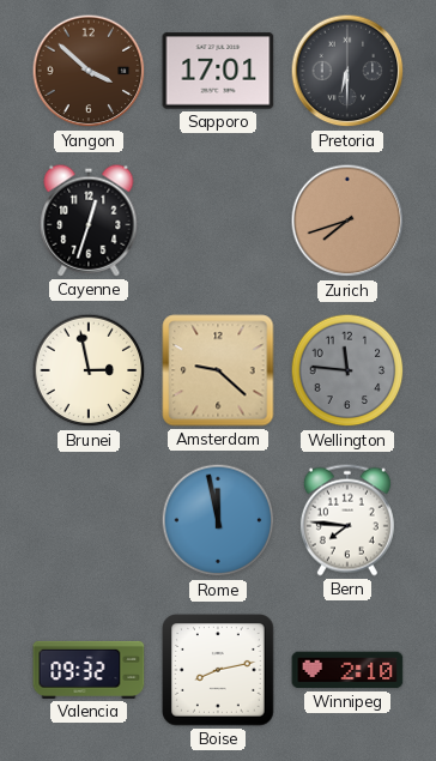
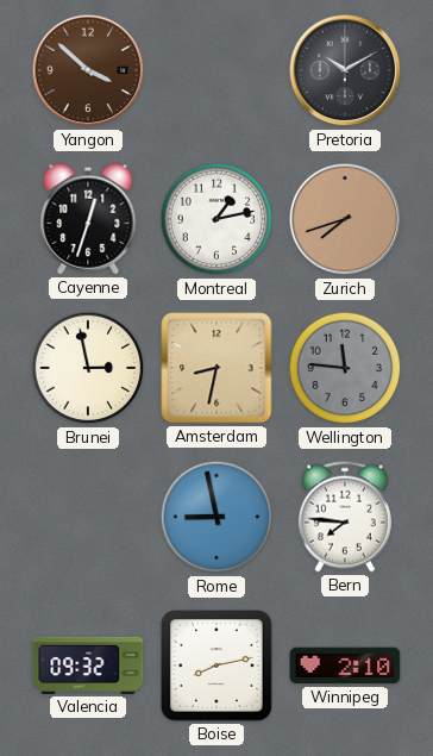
Sapporo: 17:01 -> none
Pretoria: 6:30 -> 10:10
Montreal: none -> 1:13
Amsterdam: 9:22 -> 8:32
Rome: 11:58 -> 8:58
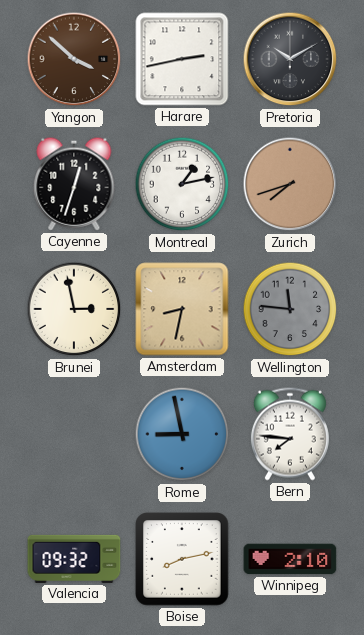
Harare: none -> 2:43
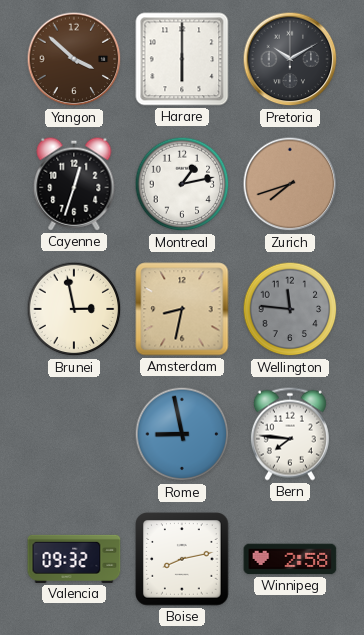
Harare: 2:43 -> 6:00
Winnipeg: 2:10 -> 2:58
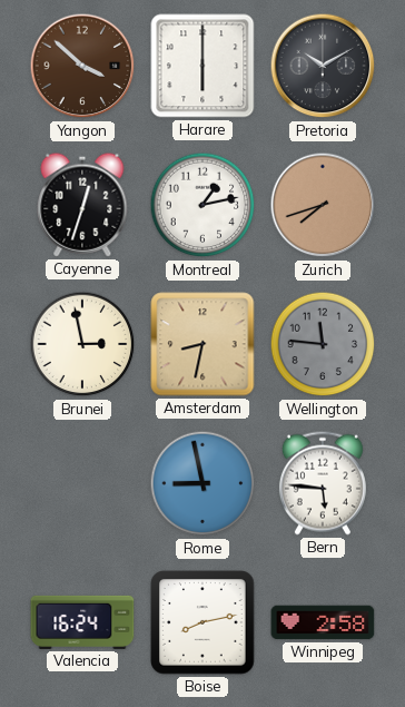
Bern: 7:46 -> 5:46
Valencia: 09:32 -> 16:24
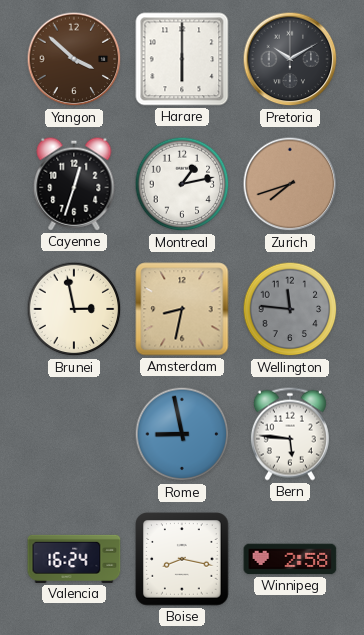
Boise: 8:13 -> 8:17
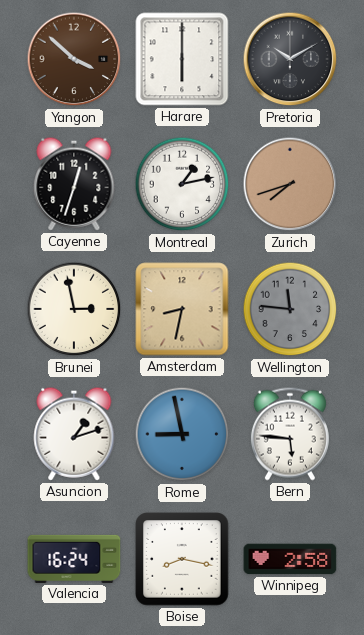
Asuncion: none -> 1:12
